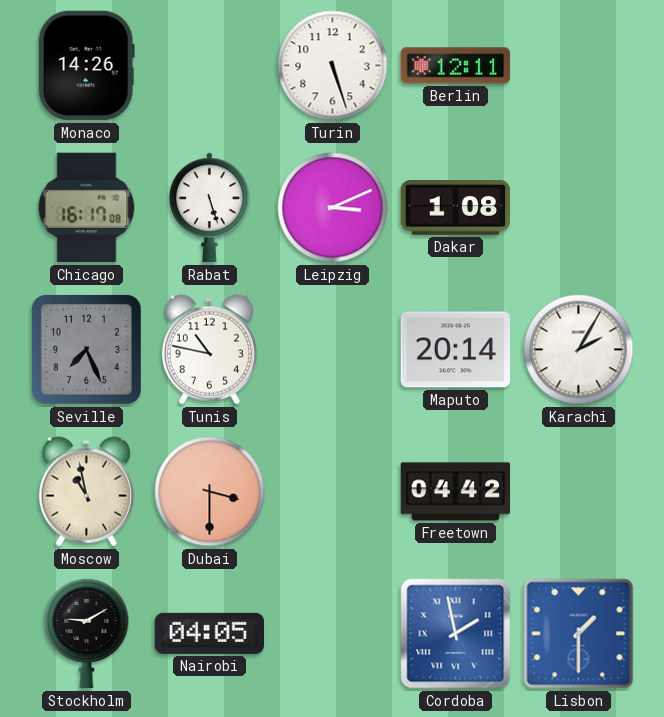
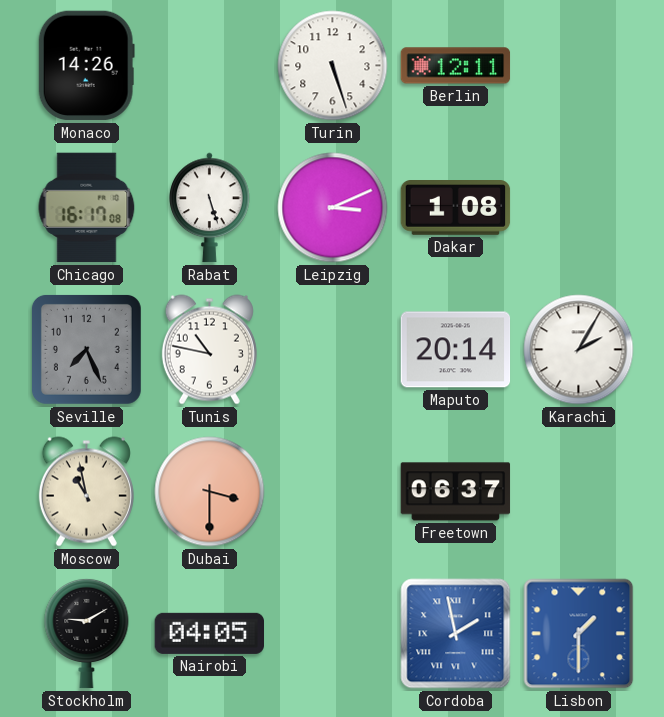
Freetown: 04:42 -> 06:37
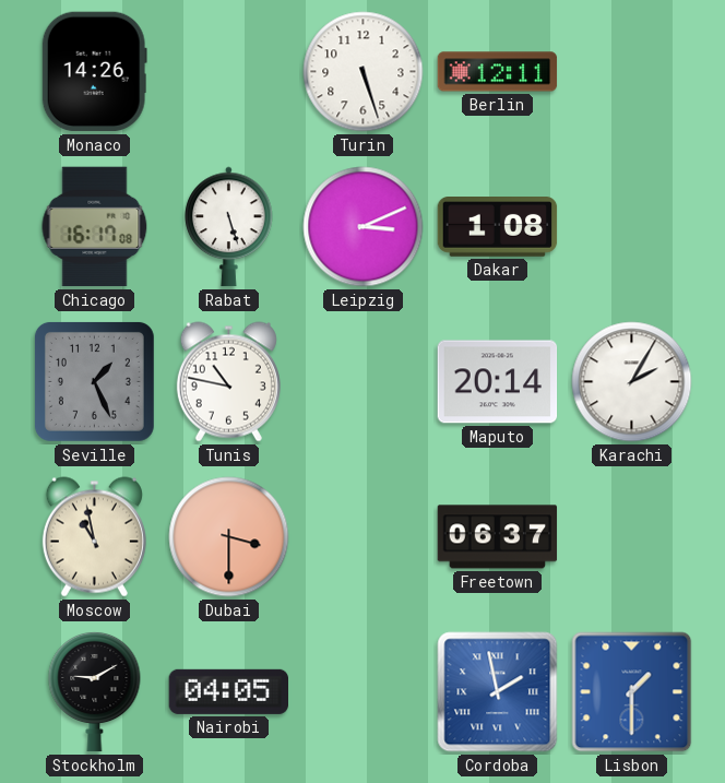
Seville: 7:26 -> 1:26
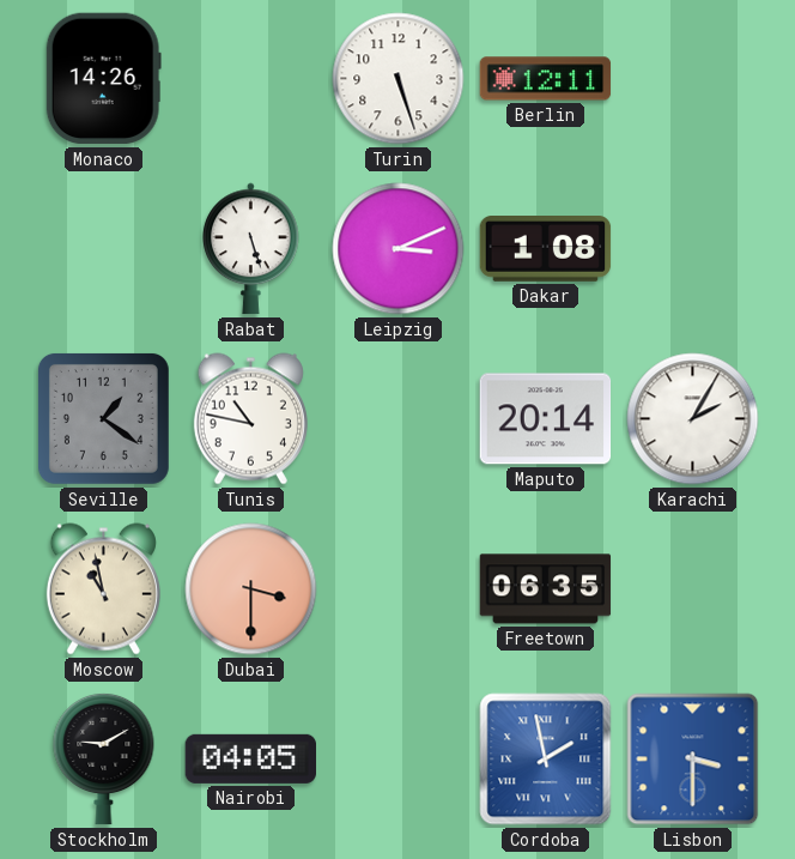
Chicago: 16:17 -> none
Seville: 1:26 -> 1:21
Freetown: 06:37 -> 06:35
Lisbon: 1:30 -> 3:30
